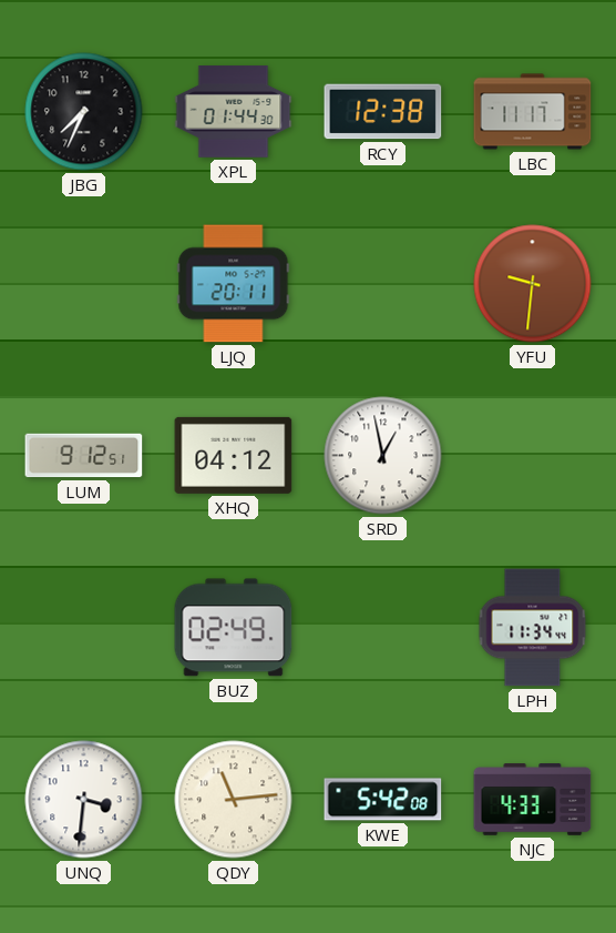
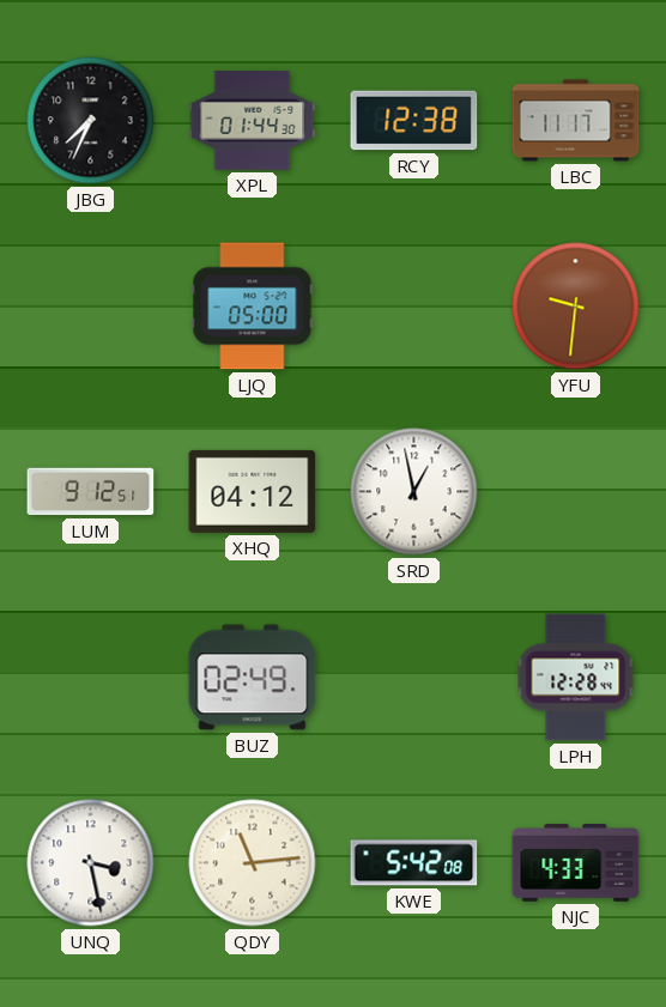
LJQ: 20:11 -> 05:00
LPH: 11:34 -> 12:28
UNQ: 3:31 -> 3:28
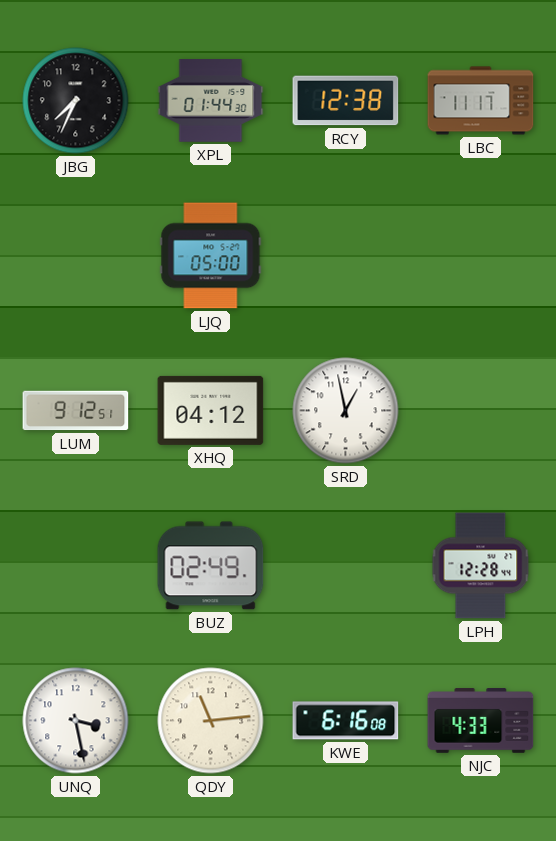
YFU: 9:31 -> none
KWE: 5:42 -> 6:16
